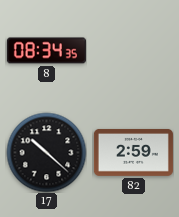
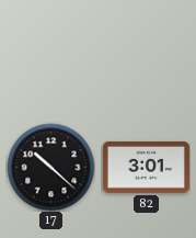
8: 08:34 -> none
82: 2:59 -> 3:01
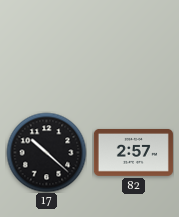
82: 3:01 -> 2:57
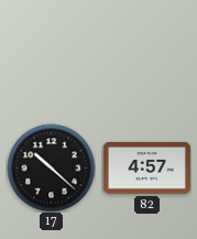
82: 2:57 -> 4:57
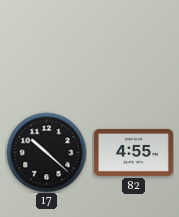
82: 4:57 -> 4:55
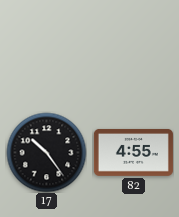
17: 10:22 -> 10:24
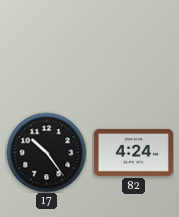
82: 4:55 -> 4:24
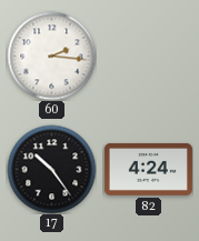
60: none -> 2:16
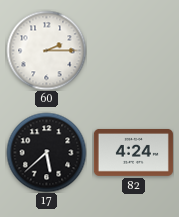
60: 2:16 -> 2:15
17: 10:24 -> 5:38
